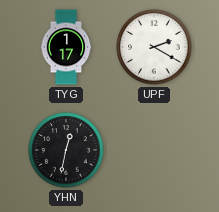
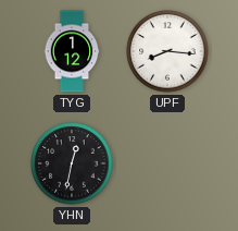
TYG: 1:17 -> 1:12
UPF: 2:20 -> 8:16
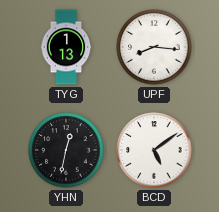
TYG: 1:12 -> 1:13
BCD: none -> 5:09
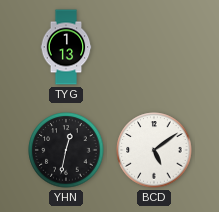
UPF: 8:16 -> none
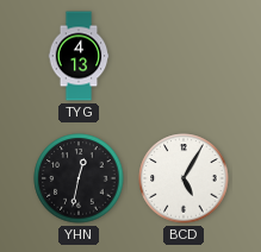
TYG: 1:13 -> 4:13
BCD: 5:09 -> 5:05
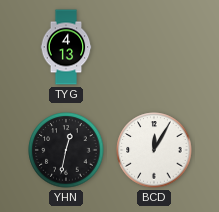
BCD: 5:05 -> 12:05
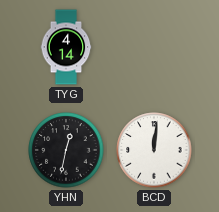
TYG: 4:13 -> 4:14
BCD: 12:05 -> 12:01
